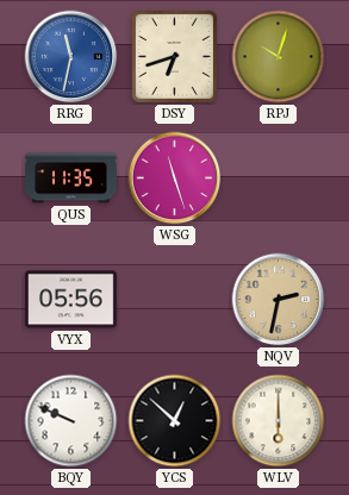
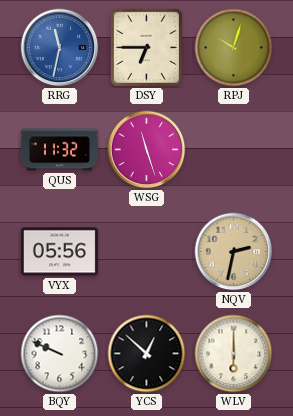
DSY: 6:42 -> 6:45
QUS: 11:35 -> 11:32
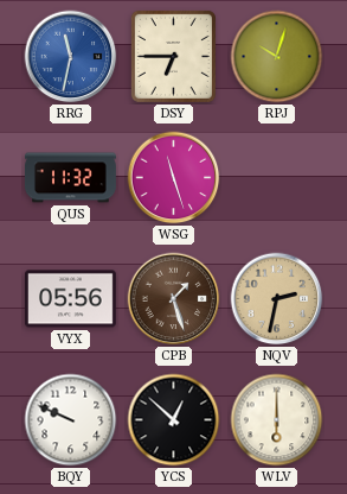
CPB: none -> 1:27
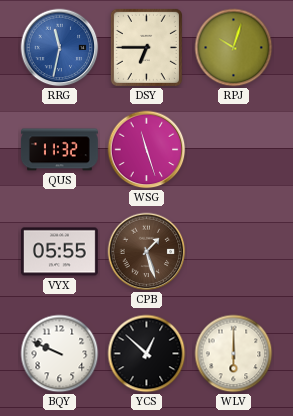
VYX: 05:56 -> 05:55
NQV: 2:32 -> none
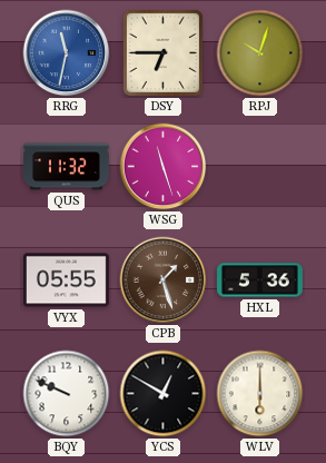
HXL: none -> 5:36
YCS: 12:52 -> 12:50
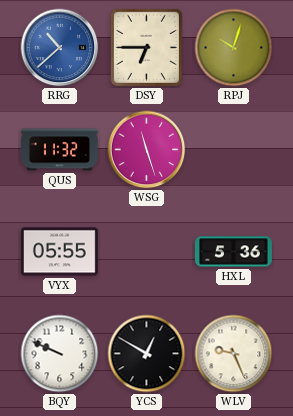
RRG: 11:32 -> 10:38
CPB: 1:27 -> none
WLV: 6:00 -> 9:26
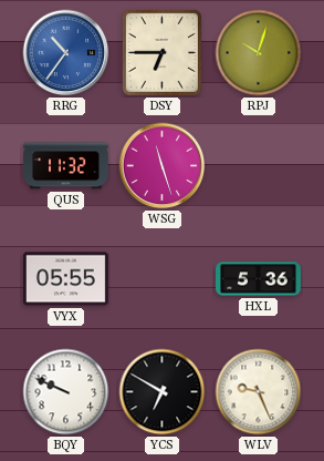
RRG: 10:38 -> 10:36
YCS: 12:50 -> 6:50
